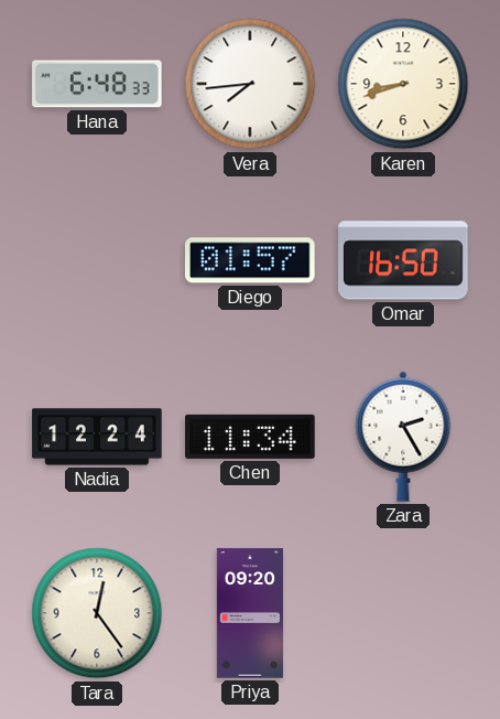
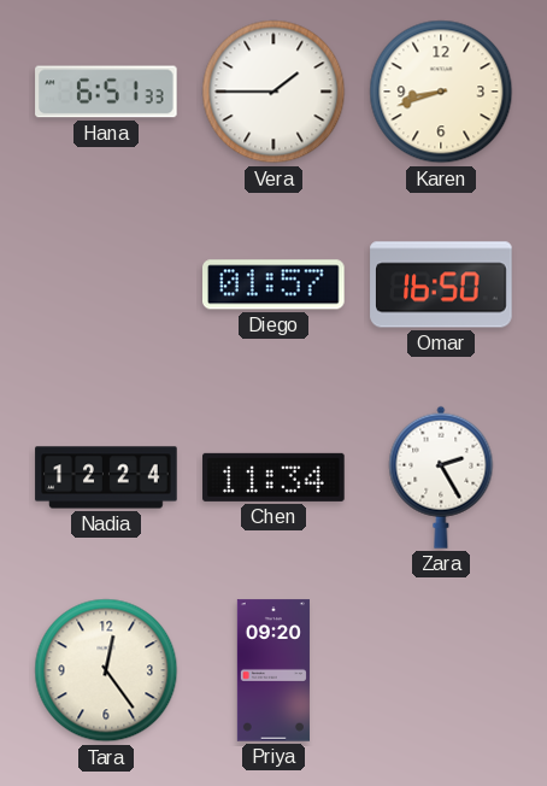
Hana: 6:48 -> 6:51
Vera: 7:44 -> 1:45
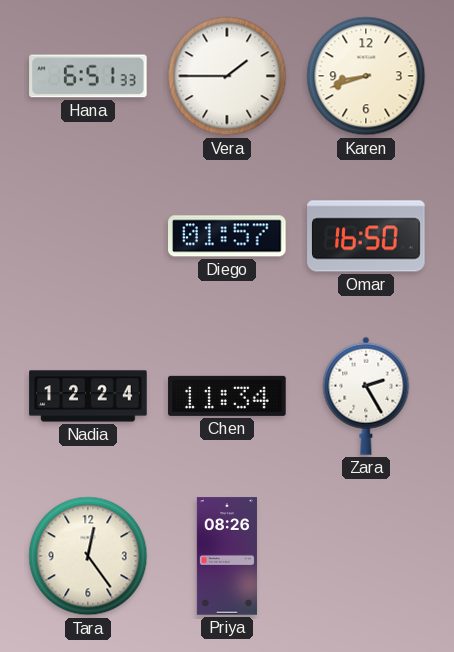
Priya: 09:20 -> 08:26
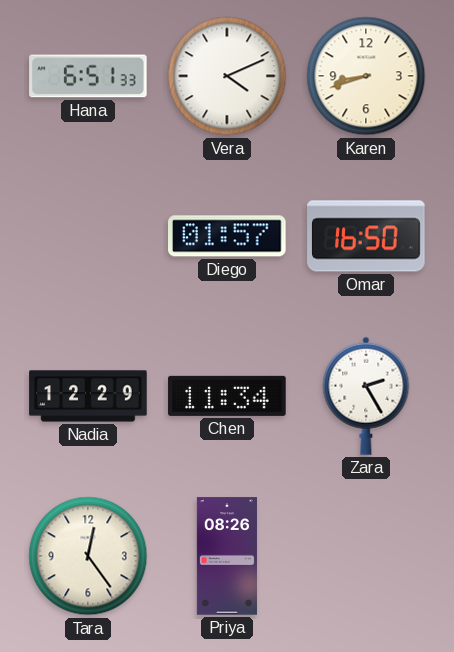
Vera: 1:45 -> 4:11
Nadia: 12:24 -> 12:29
